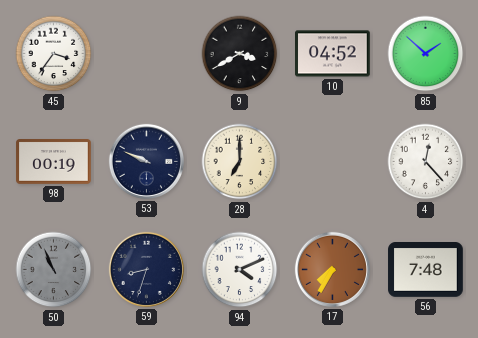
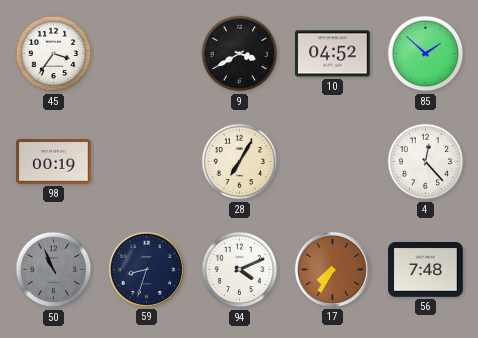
53: 9:49 -> none
28: 7:00 -> 7:05
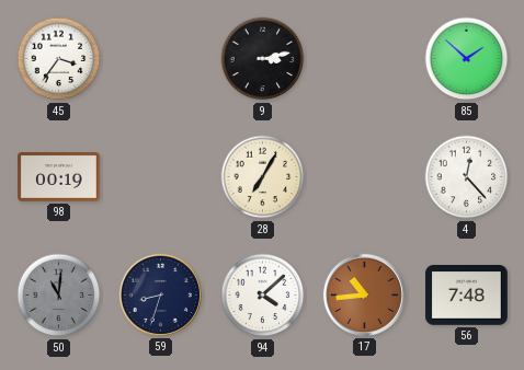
9: 3:40 -> 3:13
10: 04:52 -> none
50: 10:56 -> 11:01
94: 4:11 -> 4:08
17: 7:35 -> 10:44
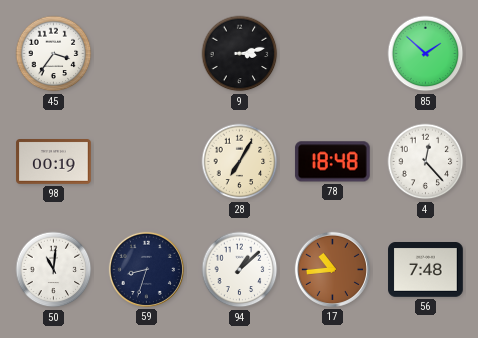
78: none -> 18:48
50 dial: grey -> white
94: 4:08 -> 1:08
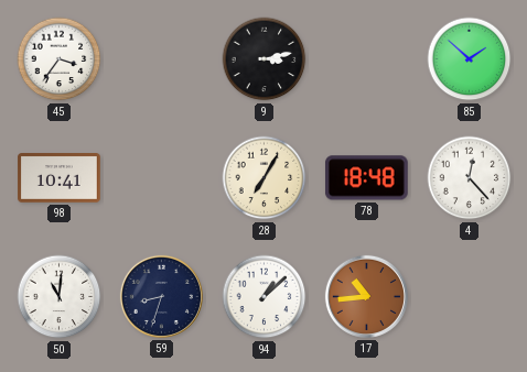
98: 00:19 -> 10:41
56: 7:48 -> none
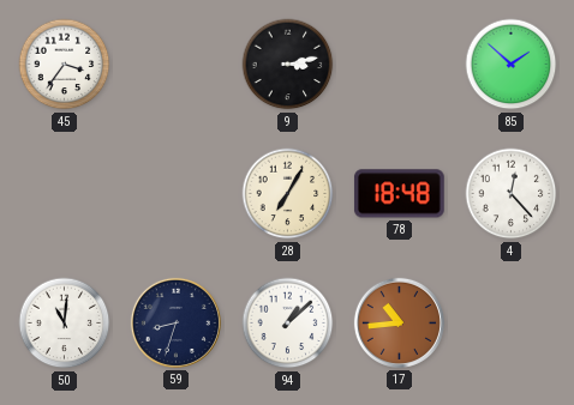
98: 10:41 -> none
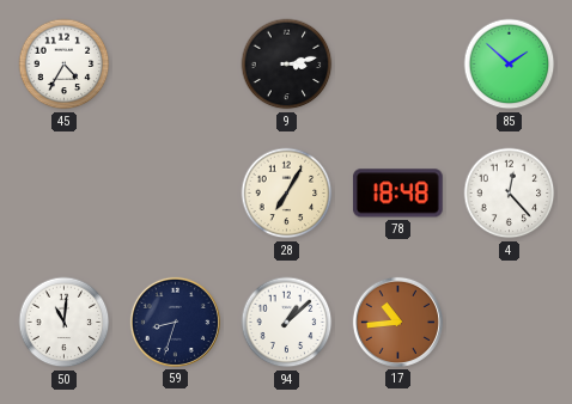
45: 3:36 -> 4:35
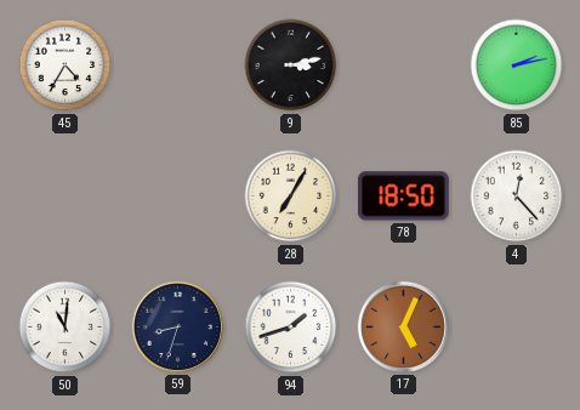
85: 1:52 -> 2:13
78: 18:48 -> 18:50
94: 1:08 -> 1:42
17: 10:44 -> 5:04
